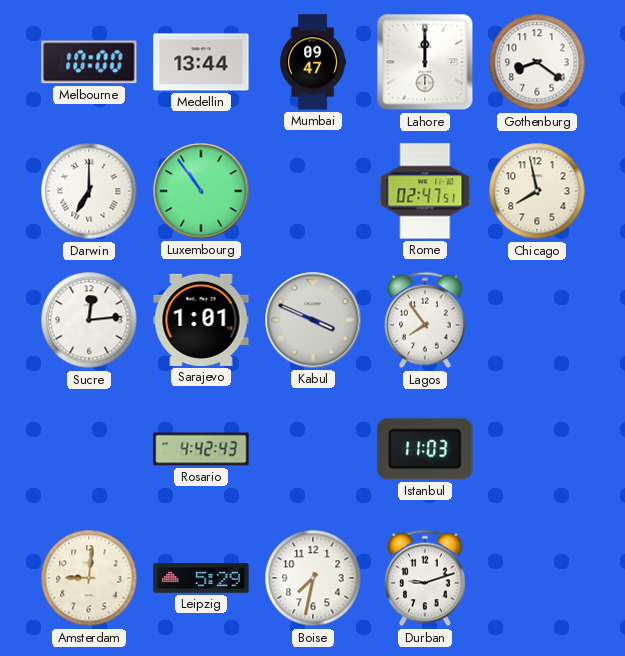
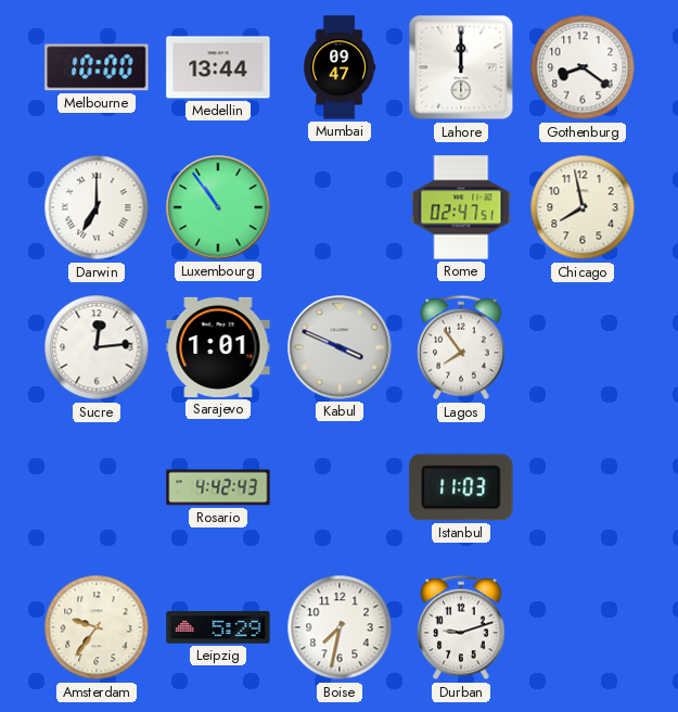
Amsterdam: 9:01 -> 9:36
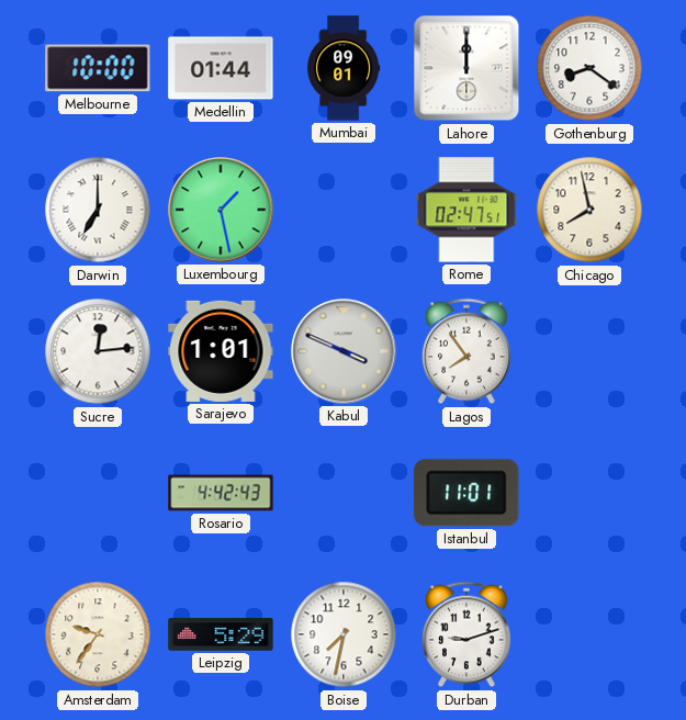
Medellin: 13:44 -> 01:44
Mumbai: 09:47 -> 09:01
Luxembourg: 10:54 -> 1:28
Istanbul: 11:03 -> 11:01
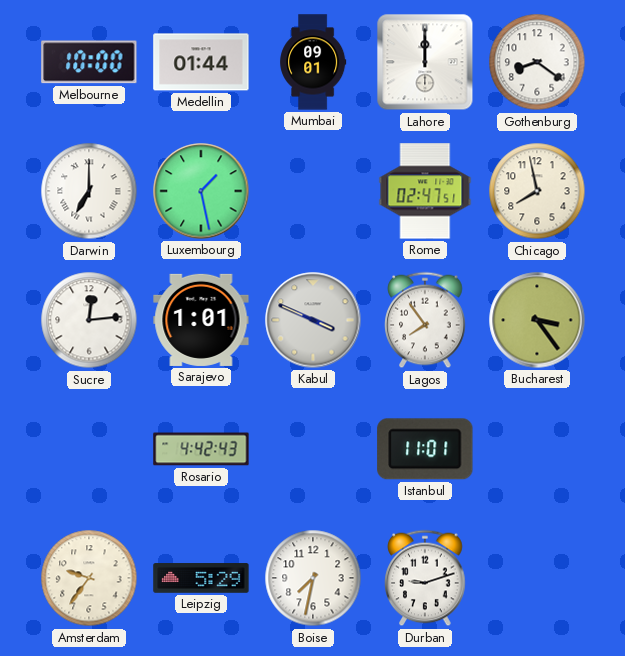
Bucharest: none -> 3:24
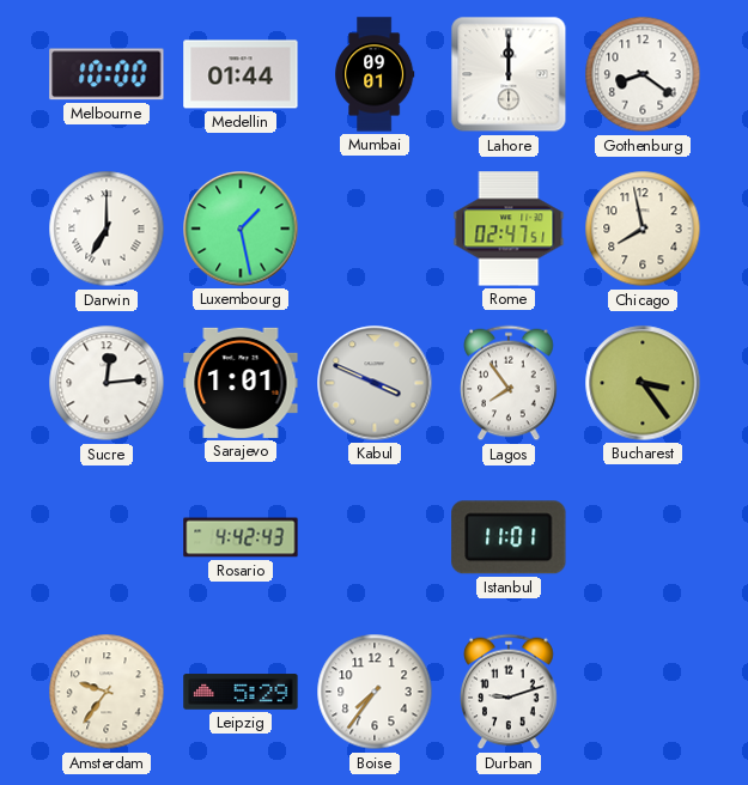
Boise: 7:32 -> 7:36
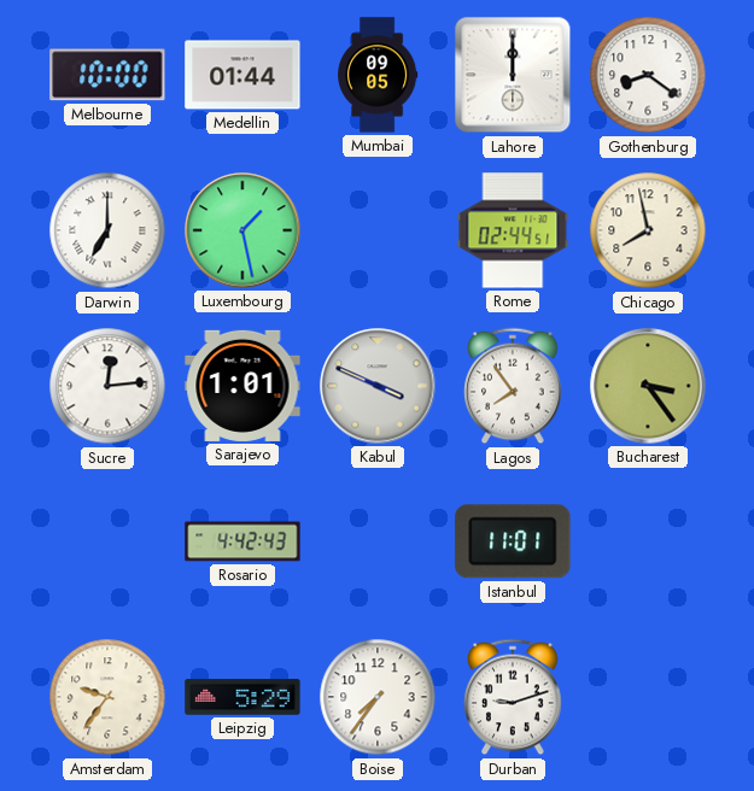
Mumbai: 09:01 -> 09:05
Rome: 02:47 -> 02:44
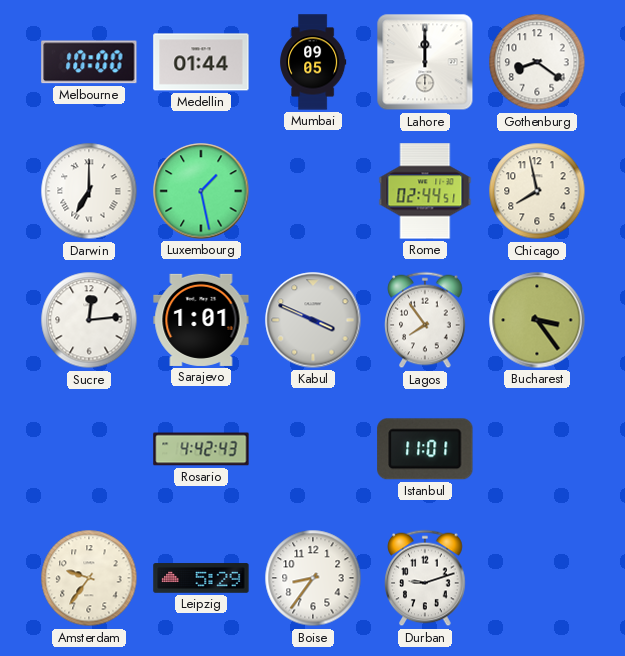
Boise: 7:36 -> 8:36
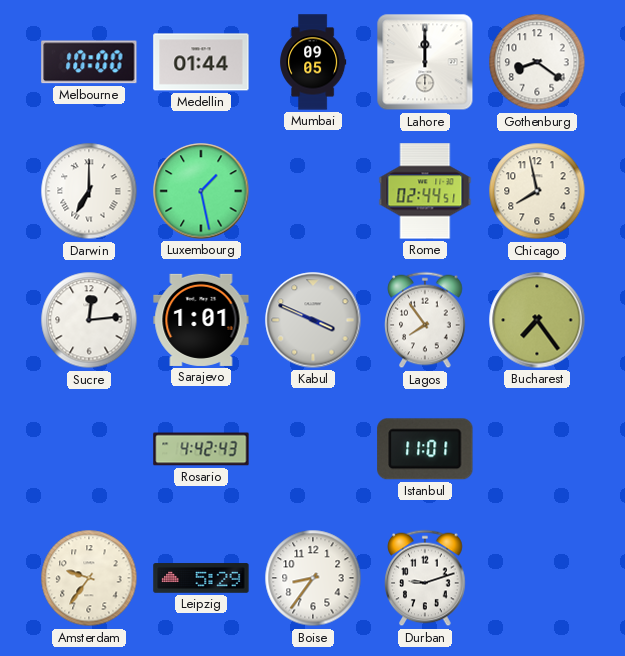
Bucharest: 3:24 -> 7:24
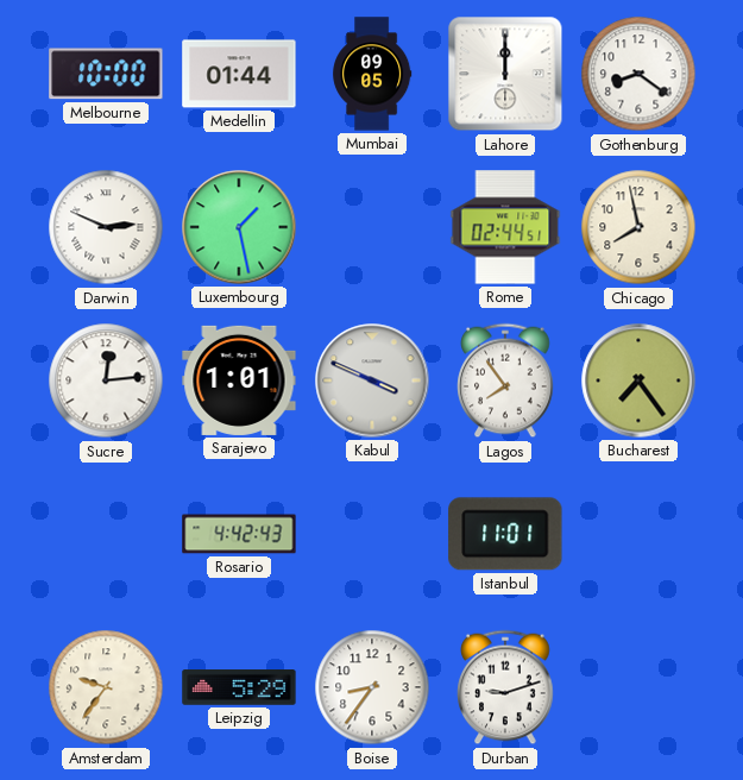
Darwin: 7:00 -> 2:49
